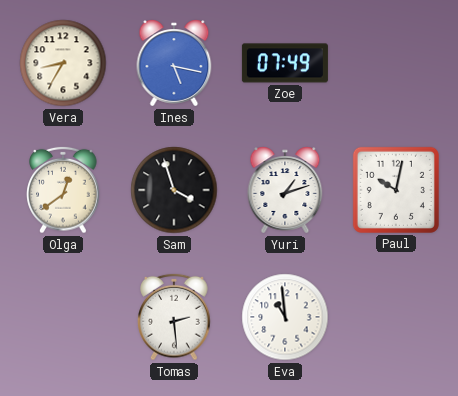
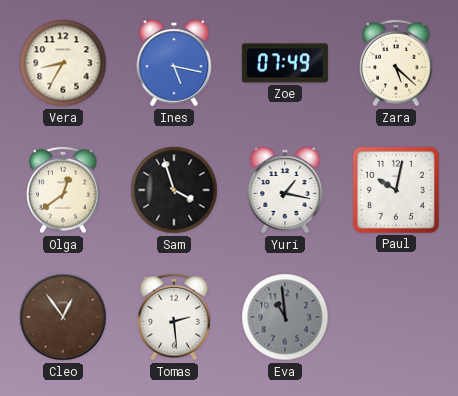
Zara: none -> 5:22
Yuri: 1:12 -> 1:17
Cleo: none -> 12:54
Eva dial: white -> grey
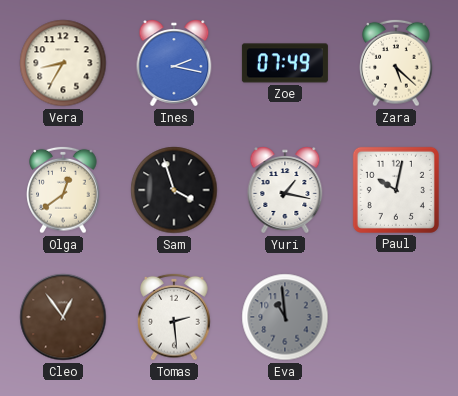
Ines: 5:17 -> 2:17
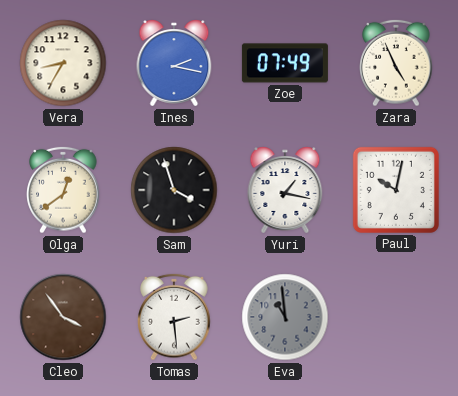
Zara: 5:22 -> 4:56
Cleo: 12:54 -> 3:54
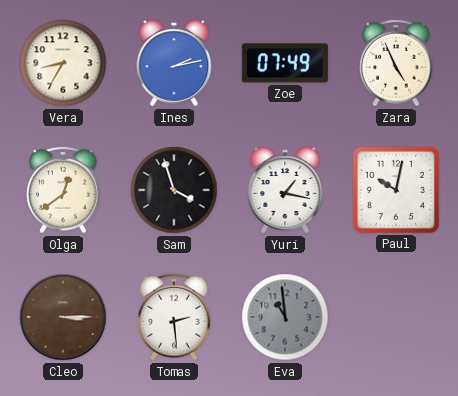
Ines: 2:17 -> 2:13
Cleo: 3:54 -> 3:15
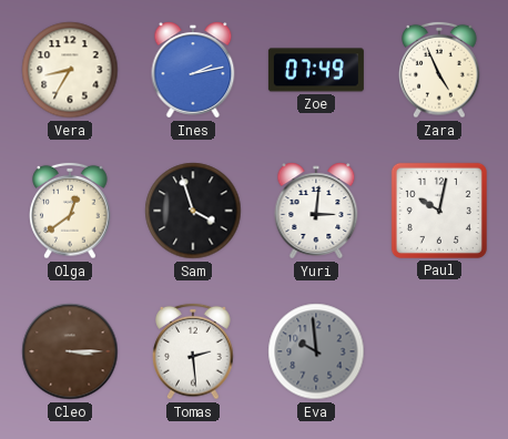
Yuri: 1:17 -> 3:01
Eva: 10:59 -> 9:59
